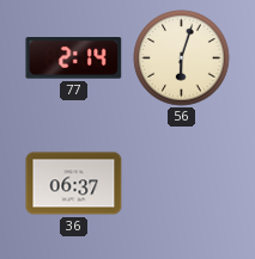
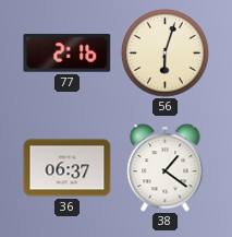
77: 2:14 -> 2:16
38: none -> 1:21
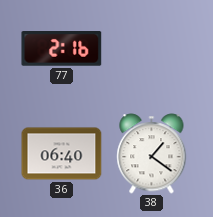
56: 6:03 -> none
36: 06:37 -> 06:40
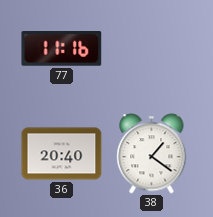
77: 2:16 -> 11:16
36: 06:40 -> 20:40
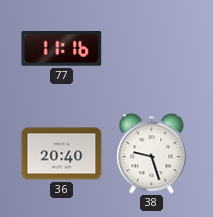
38: 1:21 -> 9:27
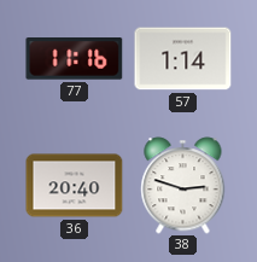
57: none -> 1:14
38: 9:27 -> 2:48
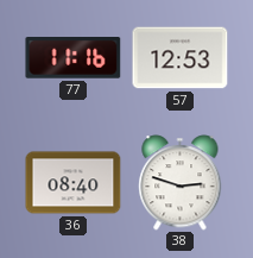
57: 1:14 -> 12:53
36: 20:40 -> 08:40
